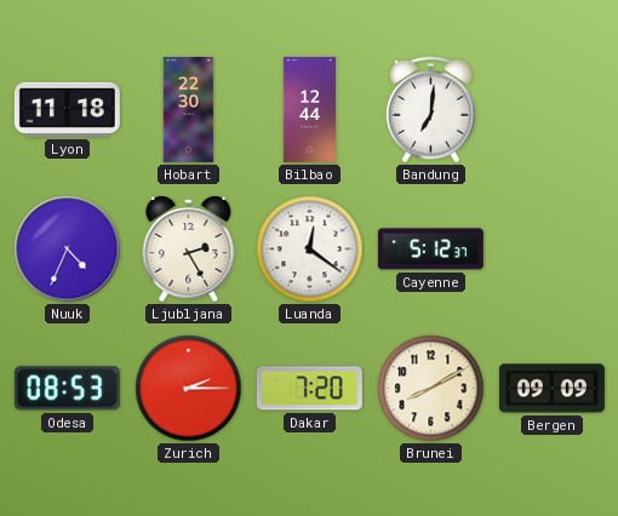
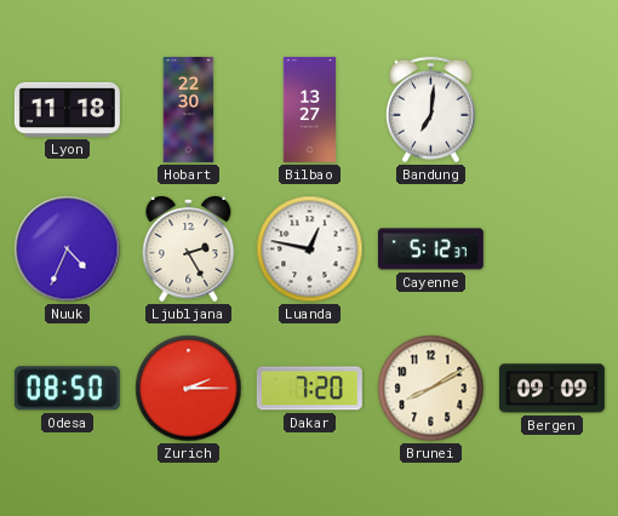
Bilbao: 12:44 -> 13:27
Luanda: 12:21 -> 12:47
Odesa: 08:53 -> 08:50
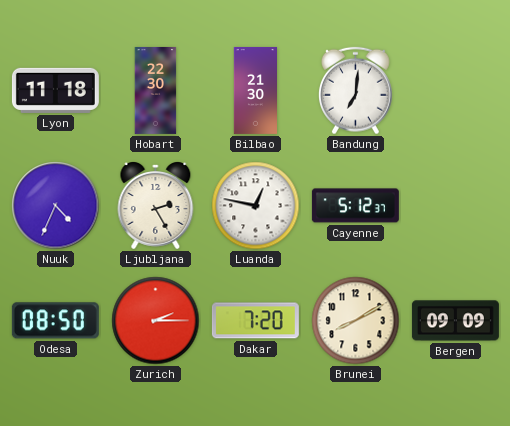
Bilbao: 13:27 -> 21:30
